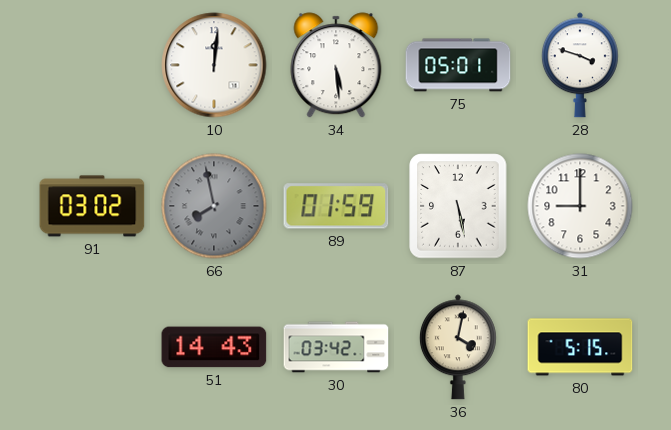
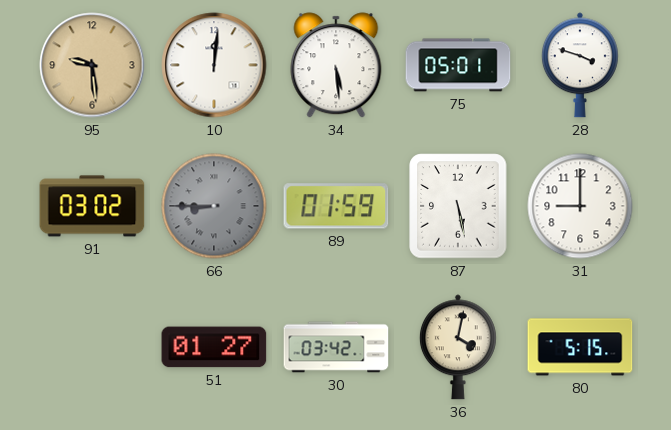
95: none -> 9:29
66: 7:58 -> 8:45
51: 14:43 -> 01:27
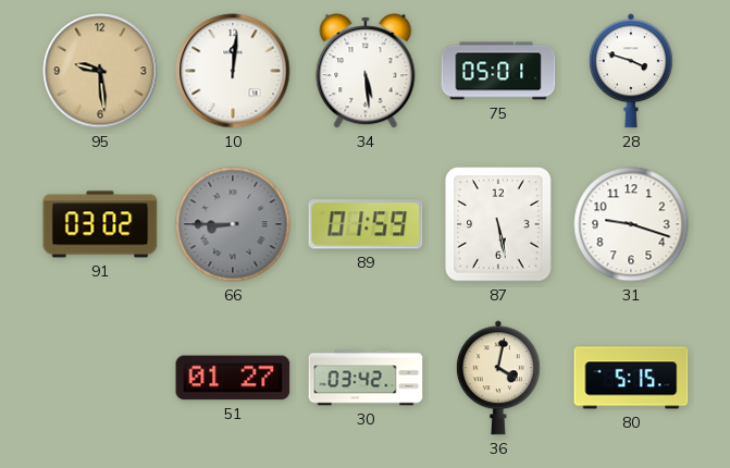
31: 9:00 -> 9:18
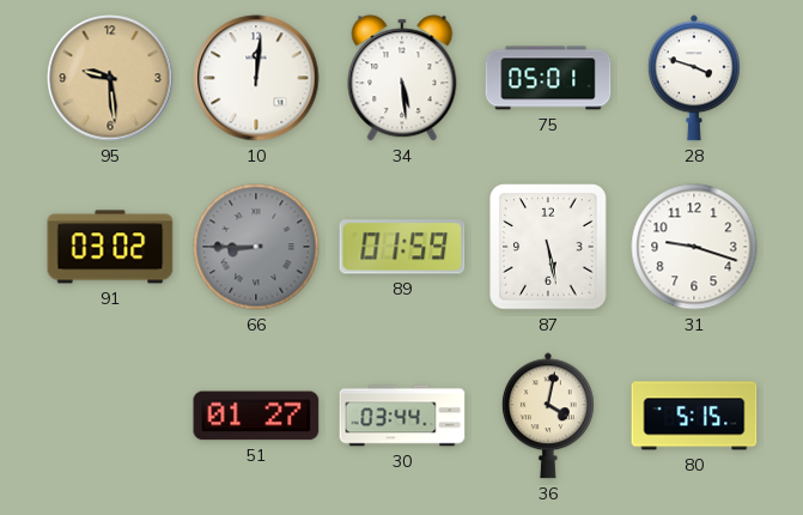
30: 03:42 -> 03:44
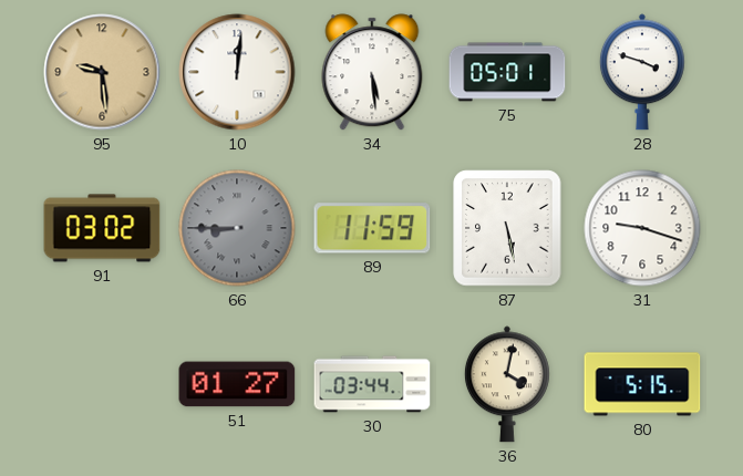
89: 01:59 -> 11:59
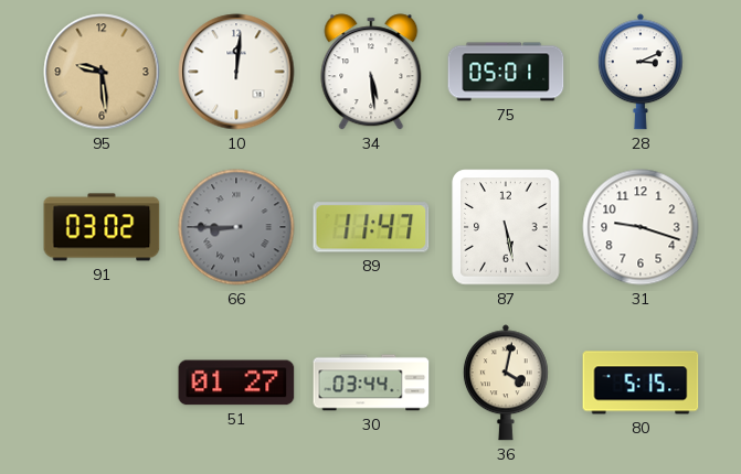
28: 3:48 -> 3:11
89: 11:59 -> 11:47
